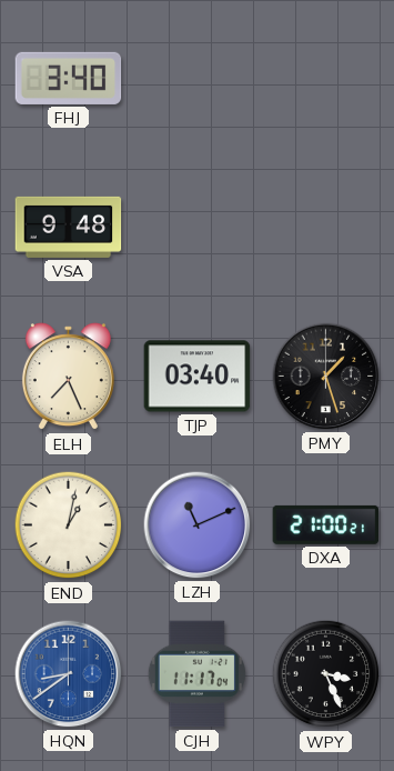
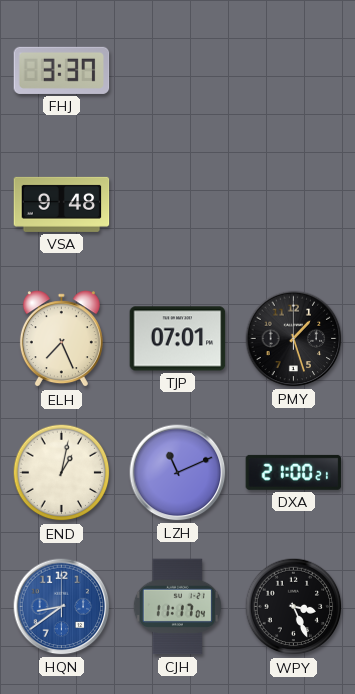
FHJ: 3:40 -> 3:37
TJP: 03:40 -> 07:01
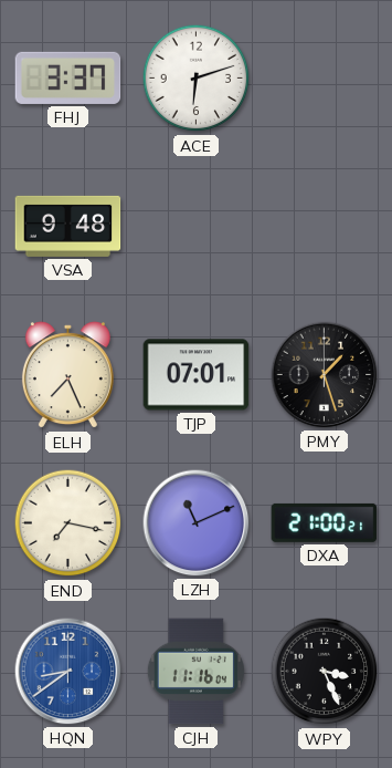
ACE: none -> 6:12
END: 1:02 -> 7:17
CJH: 11:17 -> 11:16
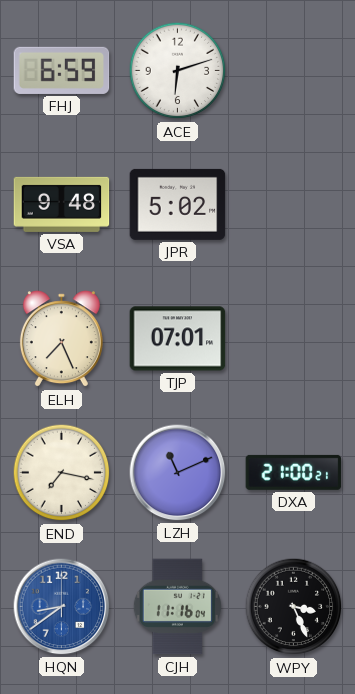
FHJ: 3:37 -> 6:59
JPR: none -> 5:02
PMY: 1:27 -> none
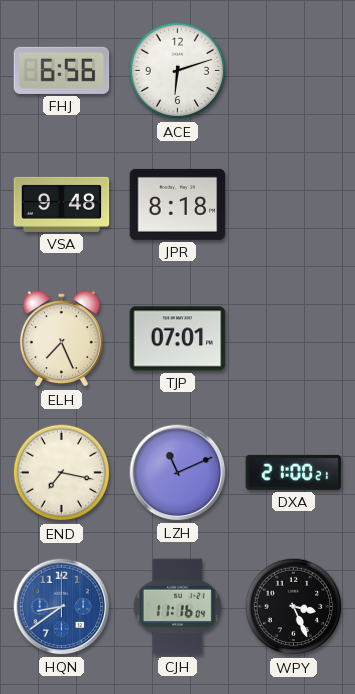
FHJ: 6:59 -> 6:56
JPR: 5:02 -> 8:18
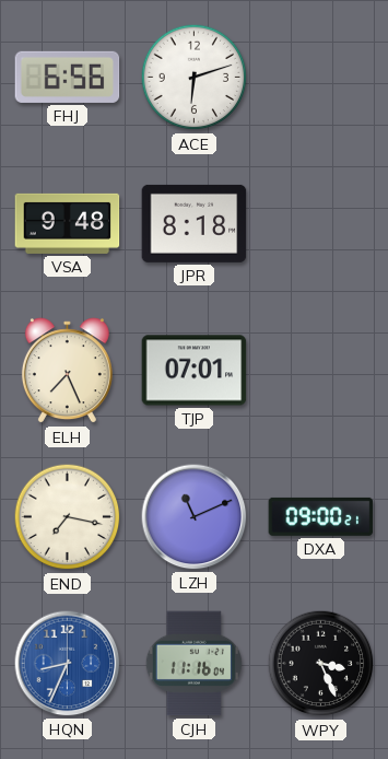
DXA: 21:00 -> 09:00
HQN: 8:39 -> 8:34
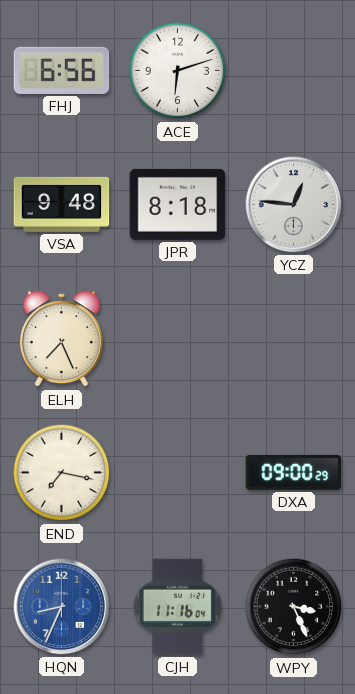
YCZ: none -> 12:46
TJP: 07:01 -> none
LZH: 11:11 -> none
DXA: 09:00:21 -> 09:00:29
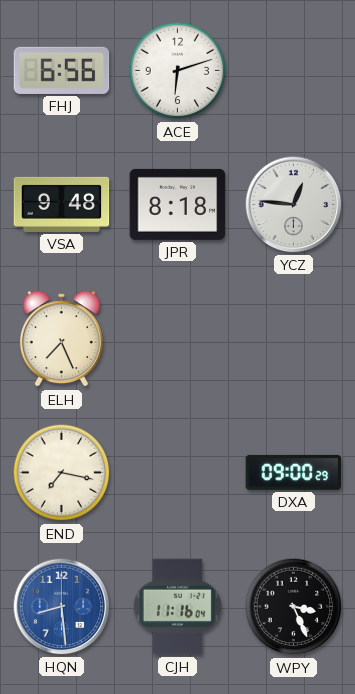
HQN: 8:34 -> 8:29
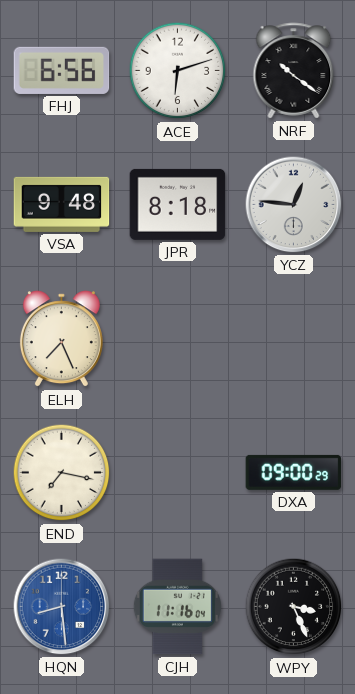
NRF: none -> 10:21
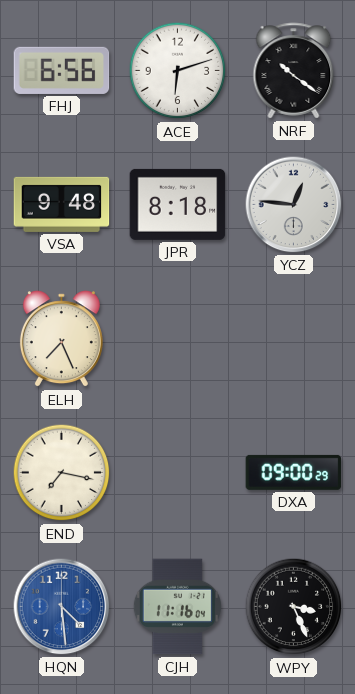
HQN: 8:29 -> 4:29
